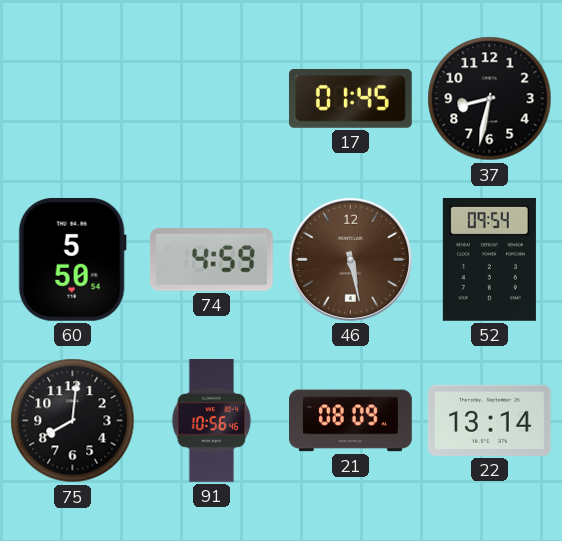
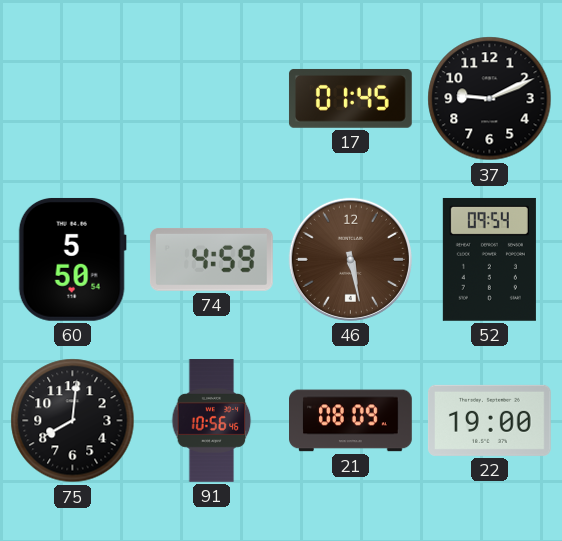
37: 8:32 -> 9:11
22: 13:14 -> 19:00
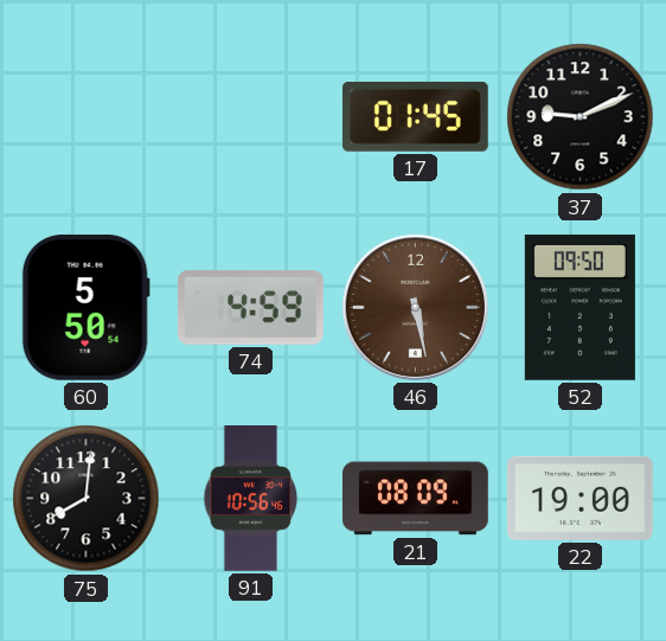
52: 09:54 -> 09:50
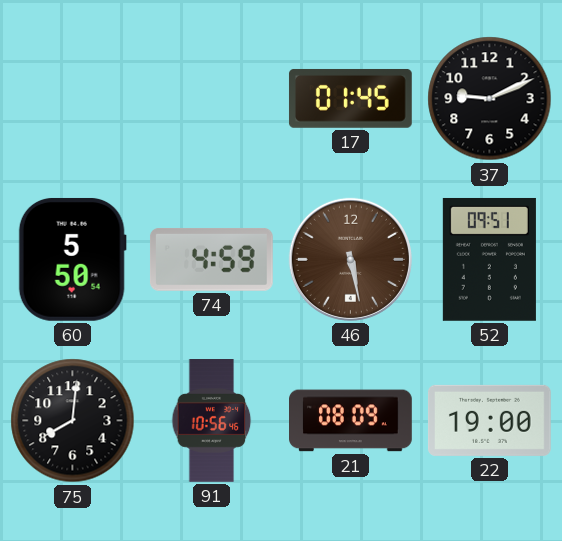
52: 09:50 -> 09:51
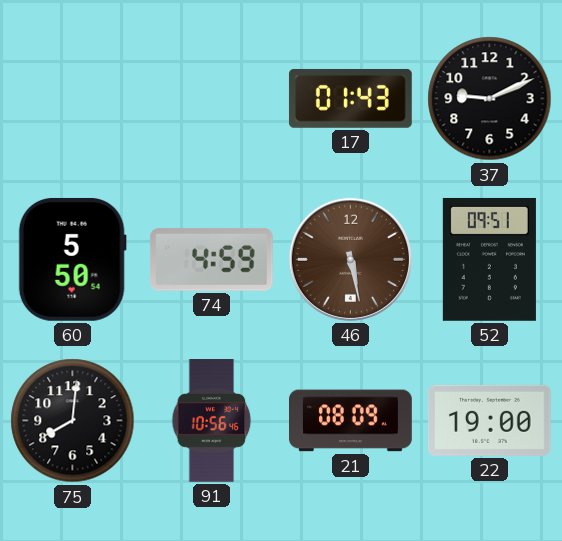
17: 01:45 -> 01:43
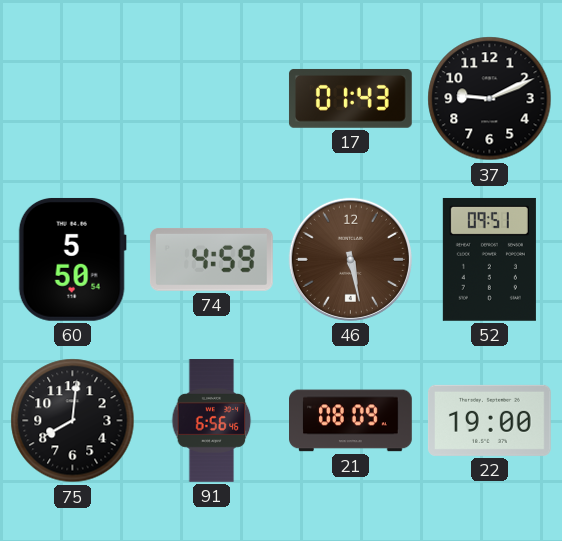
91: 10:56 -> 6:56
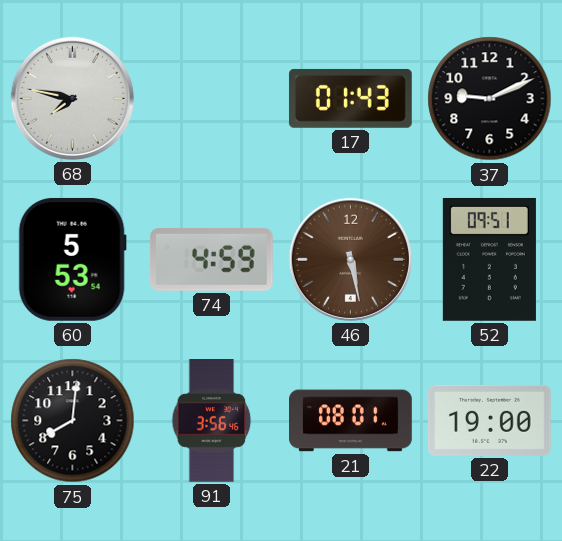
68: none -> 7:47
60: 5:50 -> 5:53
91: 6:56 -> 3:56
21: 08:09 -> 08:01
